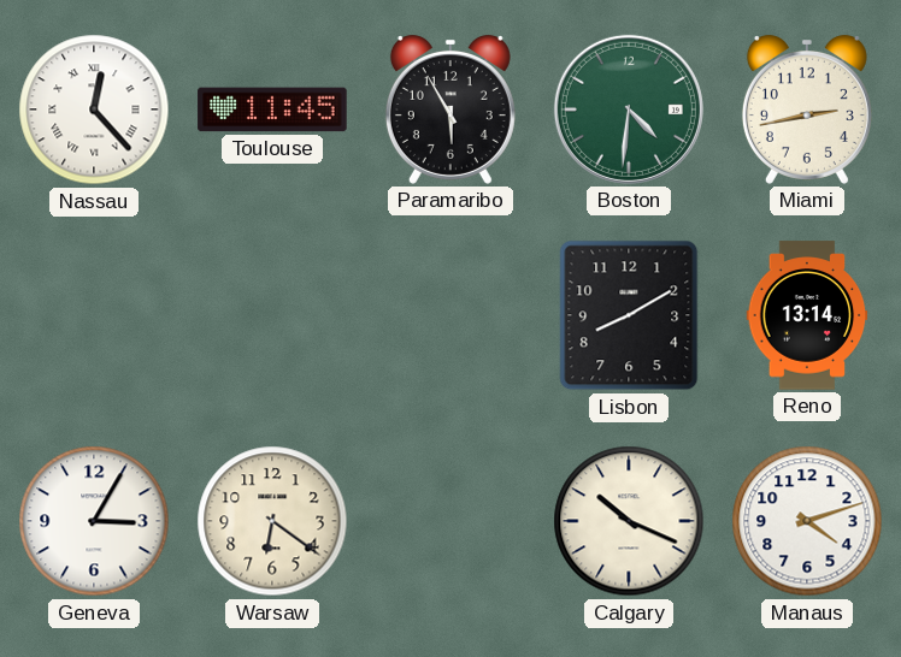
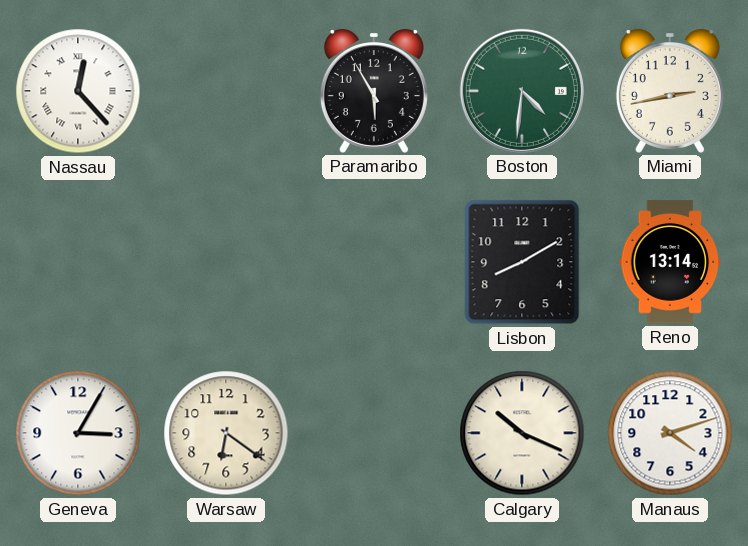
Toulouse: 11:45 -> none
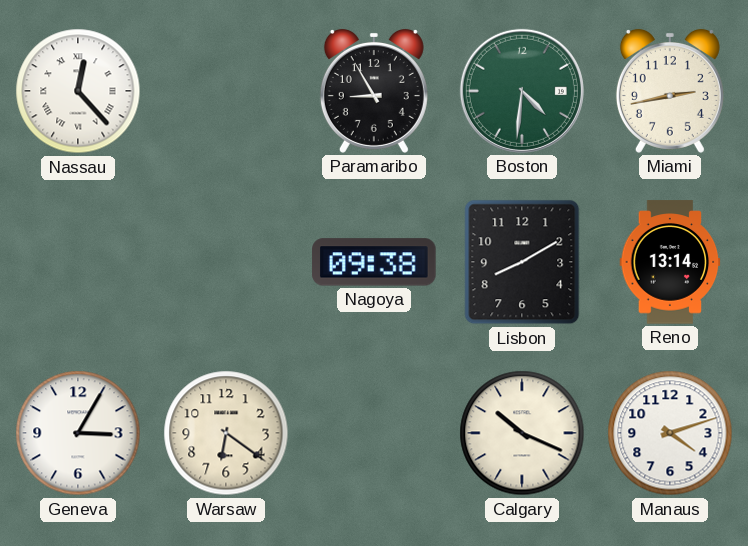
Paramaribo: 5:55 -> 8:55
Nagoya: none -> 09:38
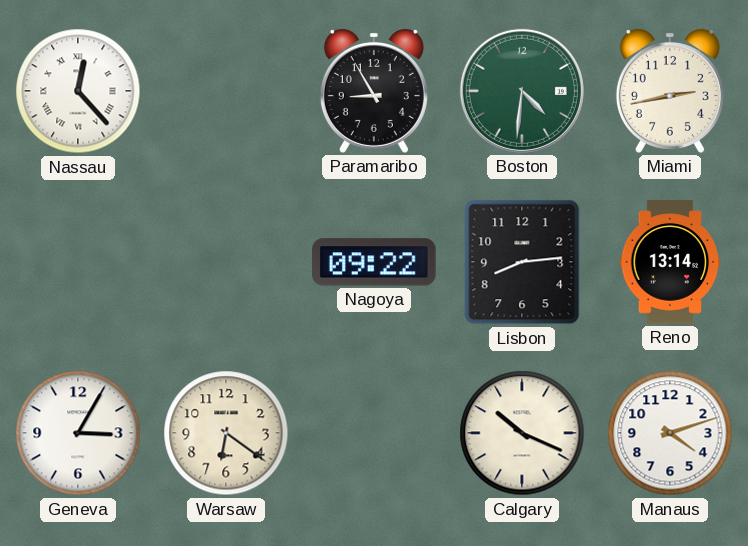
Nagoya: 09:38 -> 09:22
Lisbon: 8:10 -> 8:14
